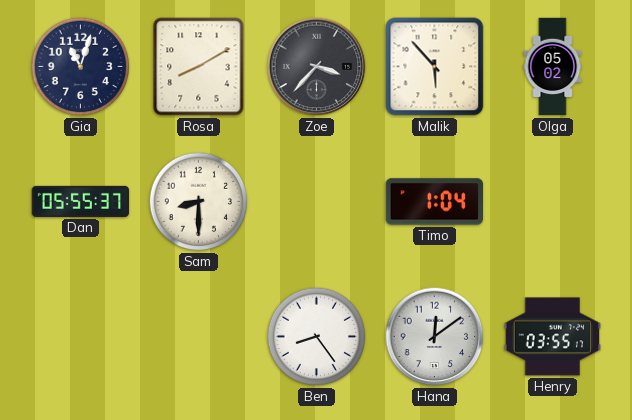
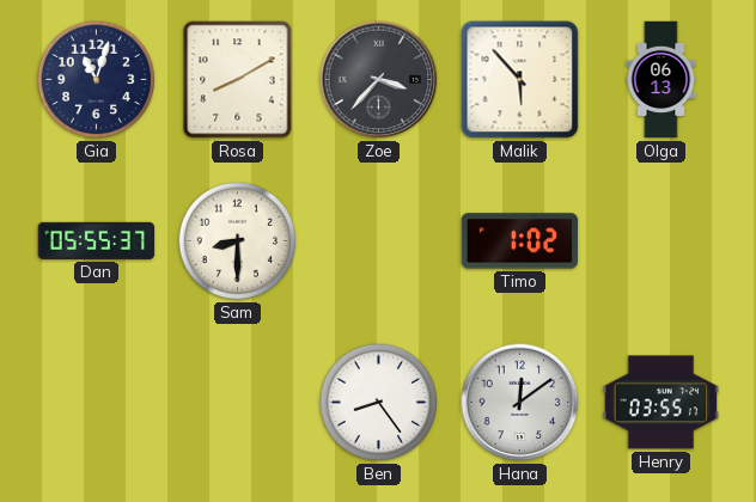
Olga: 05:02 -> 06:13
Timo: 1:04 -> 1:02
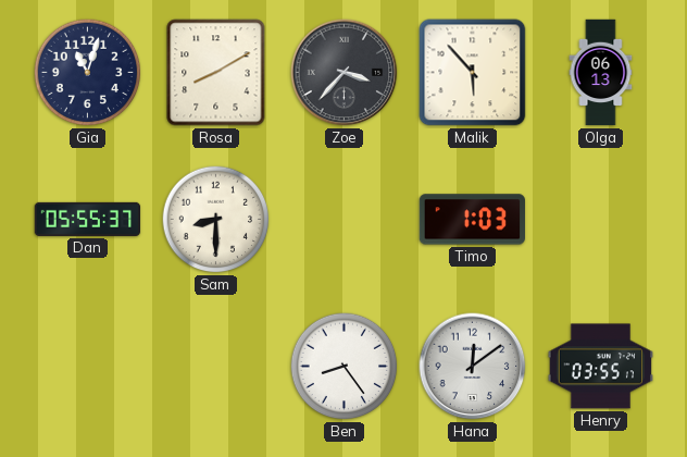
Timo: 1:02 -> 1:03
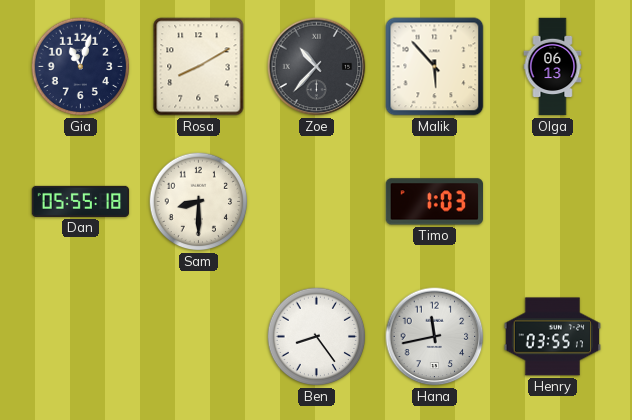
Zoe: 3:37 -> 10:37
Dan: 05:55:37 -> 05:55:18
Hana: 12:09 -> 11:43
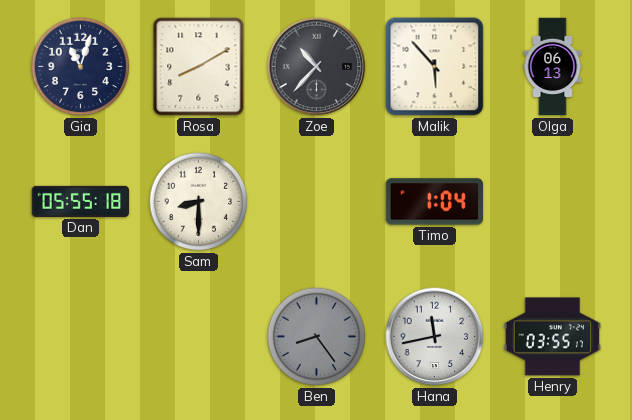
Timo: 1:03 -> 1:04
Ben dial: white -> grey
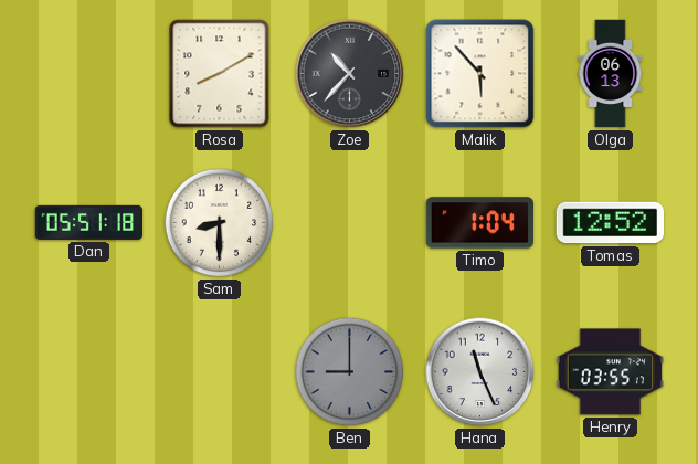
Gia: 11:03 -> none
Dan: 05:55 -> 05:51
Tomas: none -> 12:52
Ben: 8:24 -> 9:00
Hana: 11:43 -> 11:26
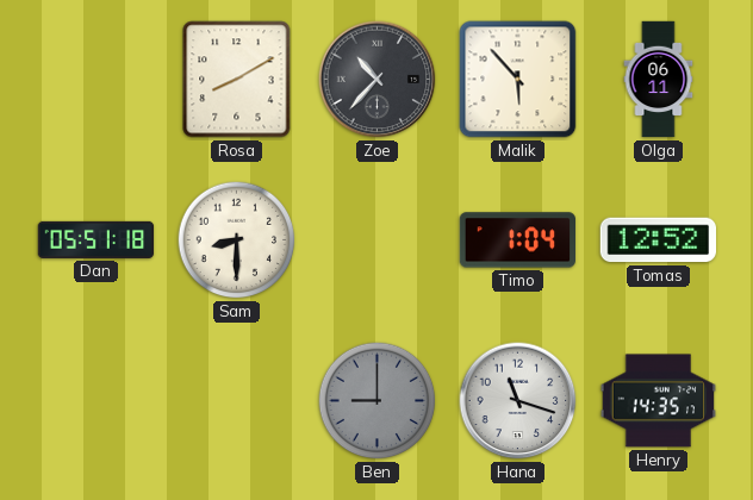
Olga: 06:13 -> 06:11
Hana: 11:26 -> 11:18
Henry: 03:55 -> 14:35
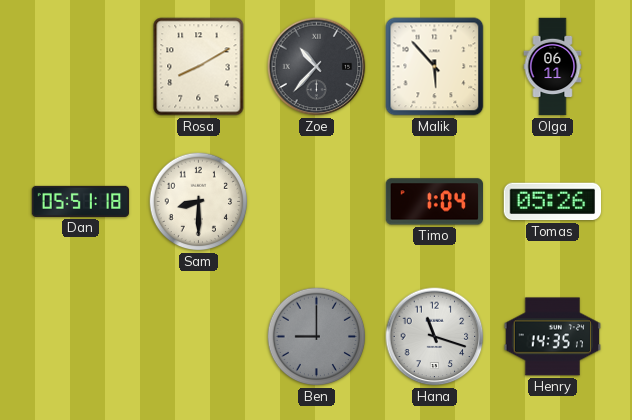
Tomas: 12:52 -> 05:26
